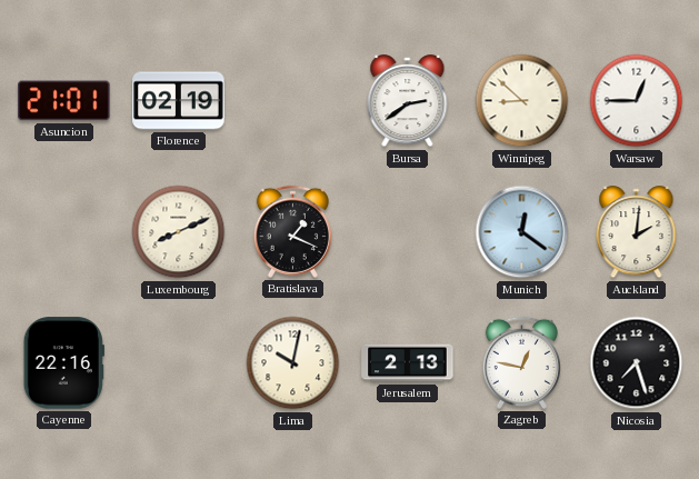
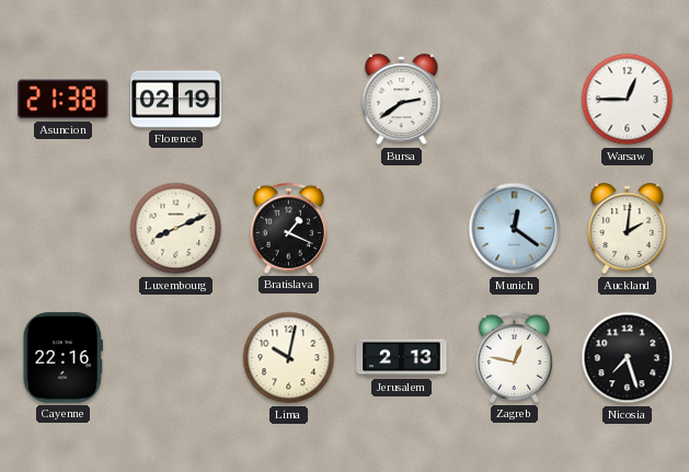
Asuncion: 21:01 -> 21:38
Winnipeg: 8:52 -> none
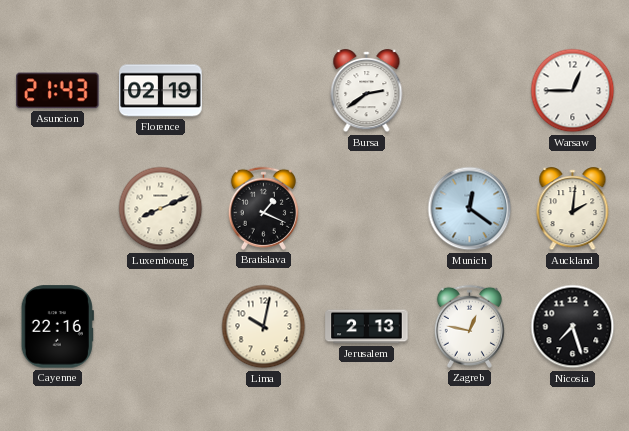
Asuncion: 21:38 -> 21:43
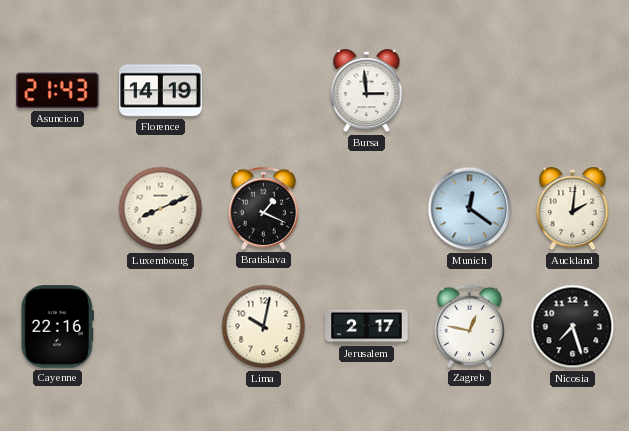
Florence: 02:19 -> 14:19
Bursa: 2:39 -> 2:59
Warsaw: 12:45 -> none
Jerusalem: 2:13 -> 2:17
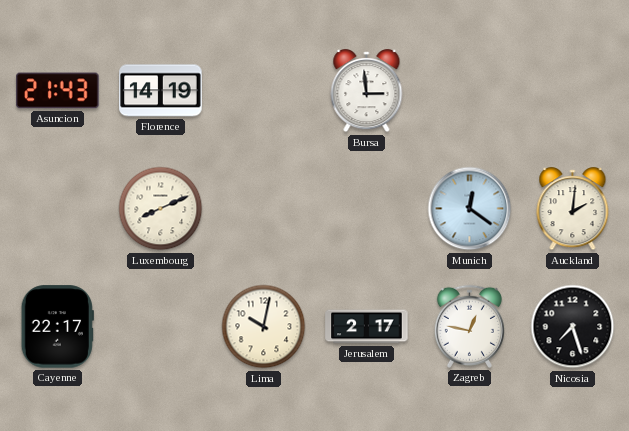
Bratislava: 1:19 -> none
Cayenne: 22:16 -> 22:17
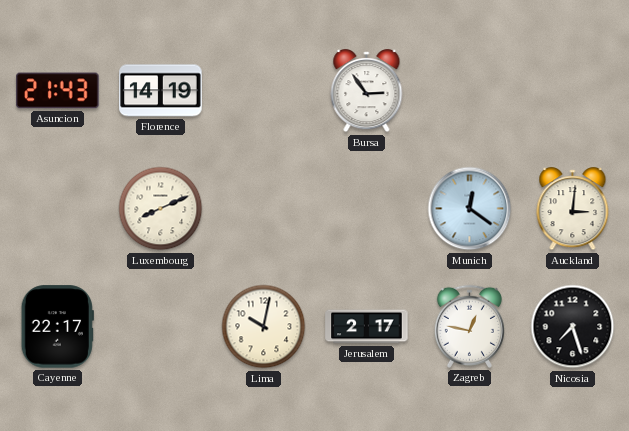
Bursa: 2:59 -> 2:54
Auckland: 2:01 -> 3:01
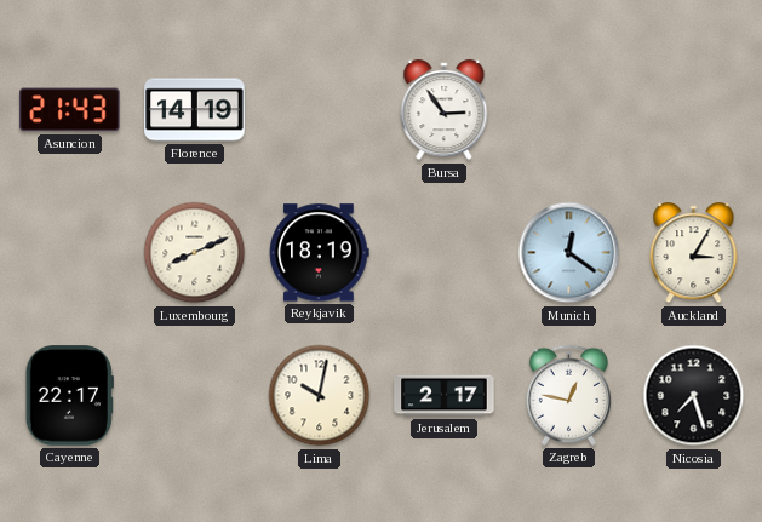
Reykjavik: none -> 18:19
Auckland: 3:01 -> 3:05
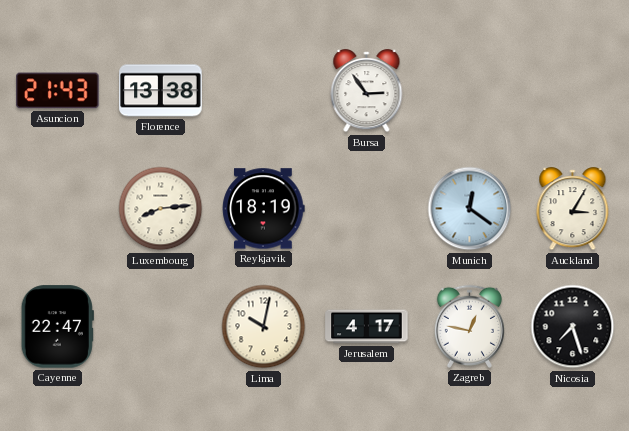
Florence: 14:19 -> 13:38
Luxembourg: 8:11 -> 8:14
Cayenne: 22:17 -> 22:47
Jerusalem: 2:17 -> 4:17
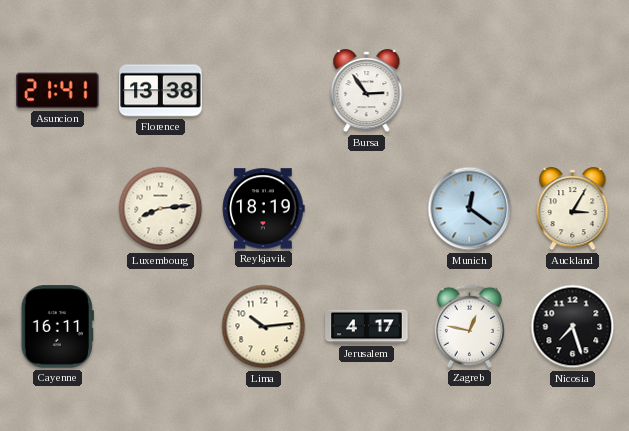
Asuncion: 21:43 -> 21:41
Cayenne: 22:47 -> 16:11
Lima: 10:02 -> 10:14
